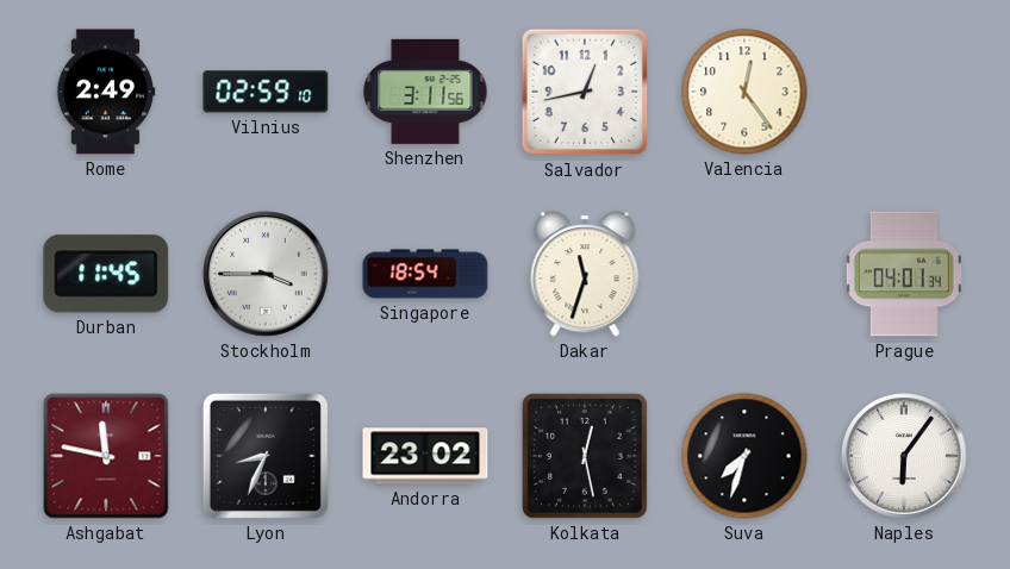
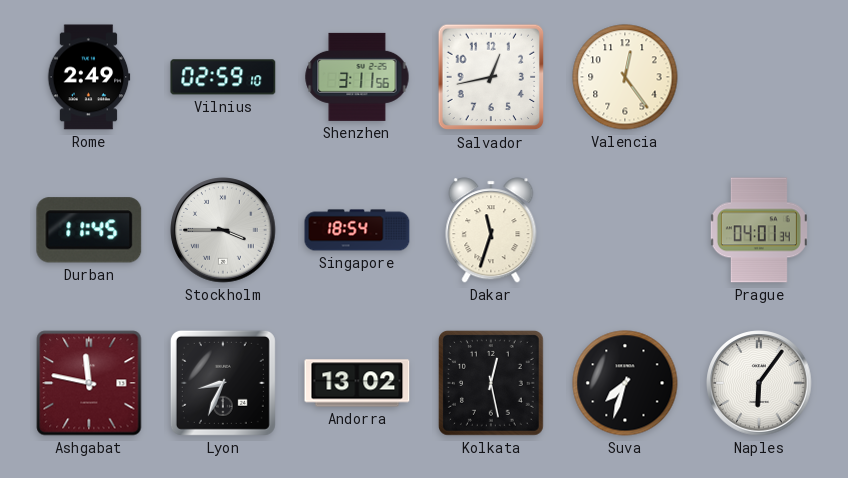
Andorra: 23:02 -> 13:02
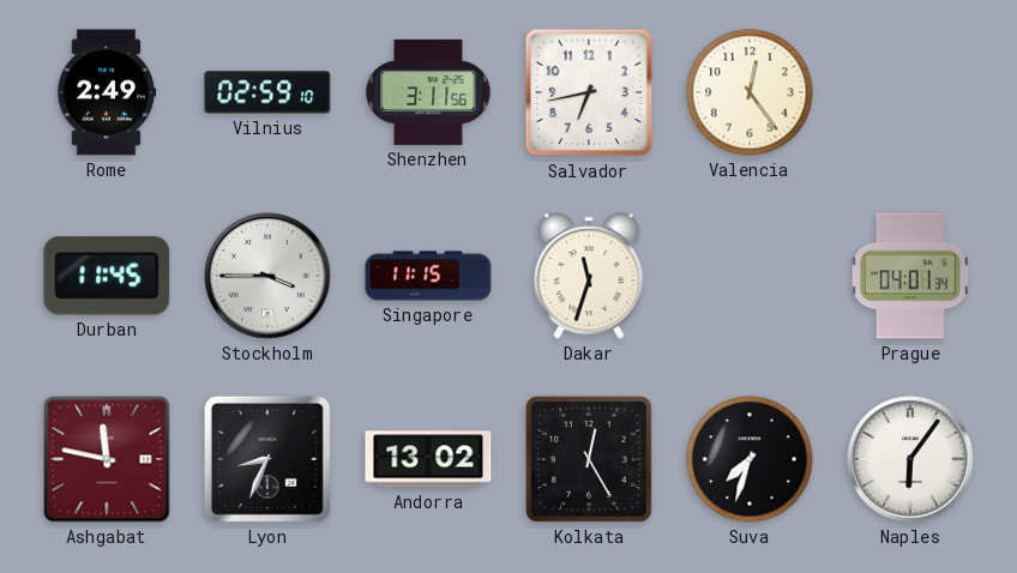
Salvador: 12:43 -> 6:43
Singapore: 18:54 -> 11:15
Kolkata: 12:28 -> 12:25
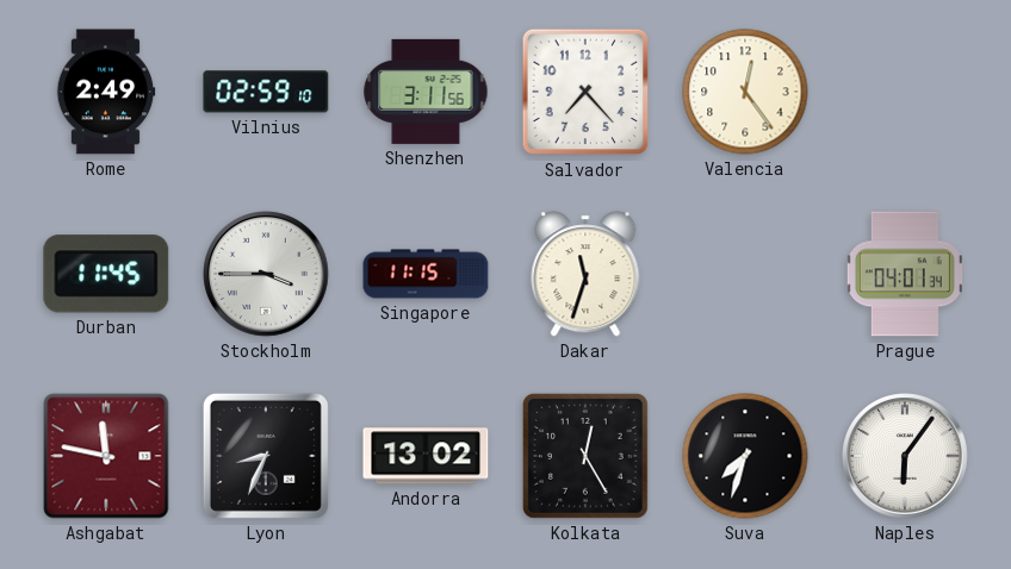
Salvador: 6:43 -> 7:23
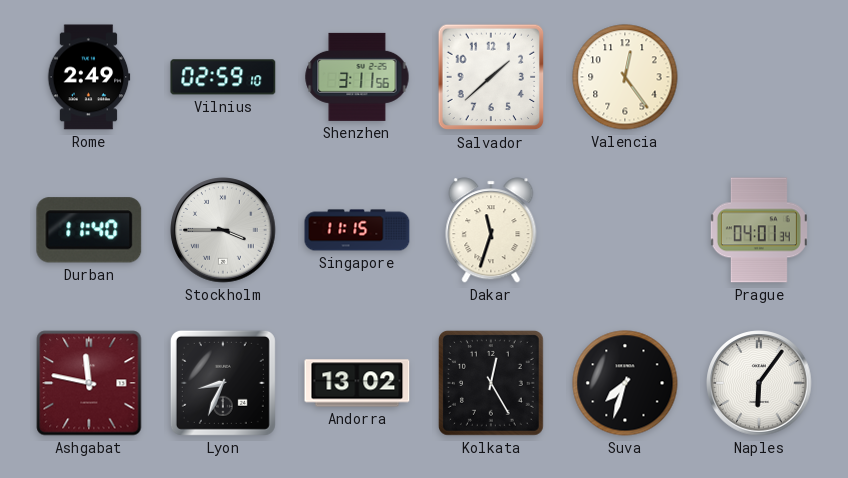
Salvador: 7:23 -> 1:38
Durban: 11:45 -> 11:40
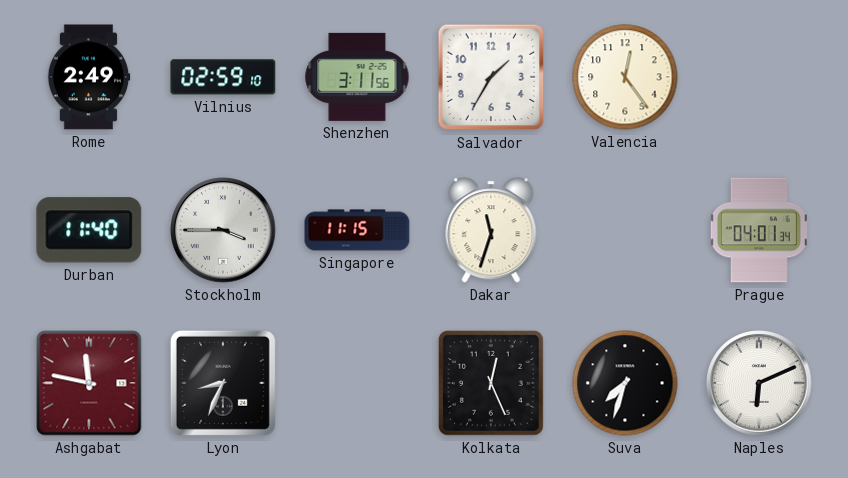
Salvador: 1:38 -> 1:35
Andorra: 13:02 -> none
Kolkata: 12:25 -> 12:26
Naples: 6:06 -> 6:11
